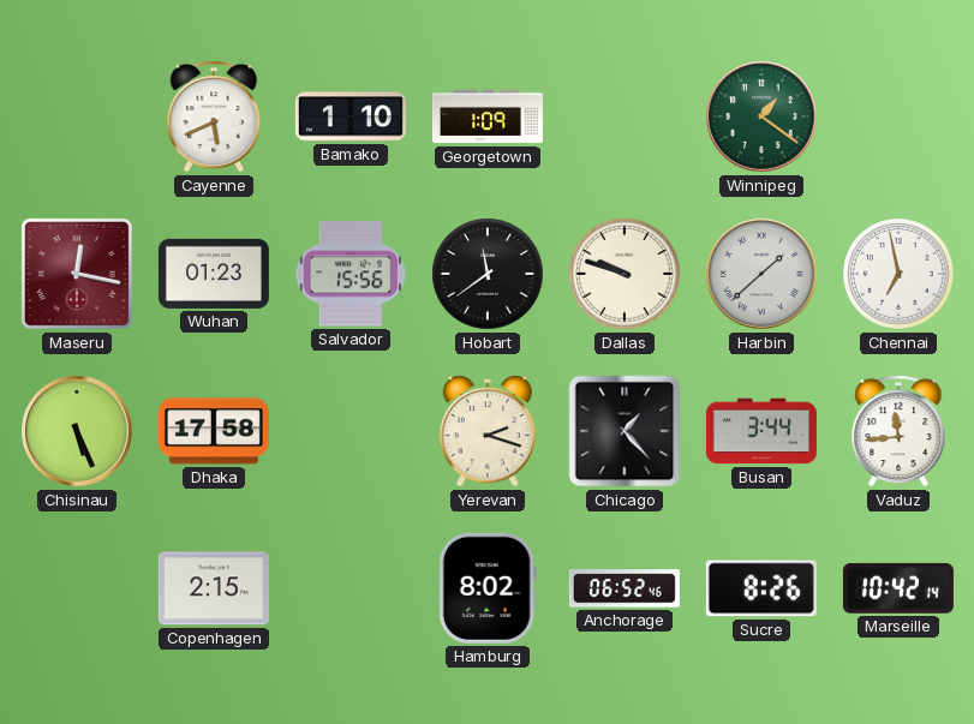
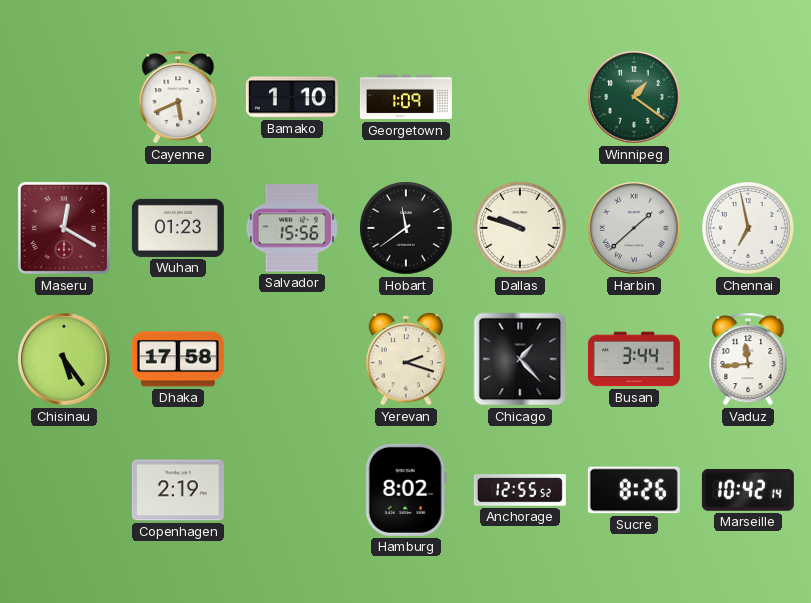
Maseru: 12:17 -> 12:20
Chisinau: 5:26 -> 5:24
Copenhagen: 2:15 -> 2:19
Anchorage: 06:52 -> 12:55
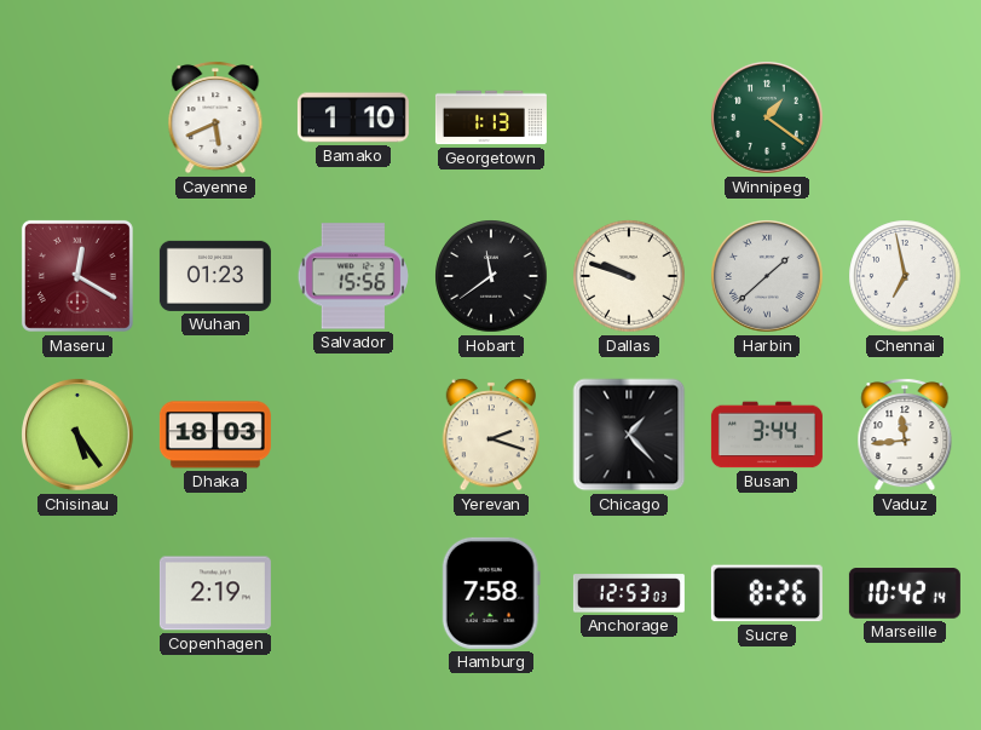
Georgetown: 1:09 -> 1:13
Dhaka: 17:58 -> 18:03
Hamburg: 8:02 -> 7:58
Anchorage: 12:55 -> 12:53
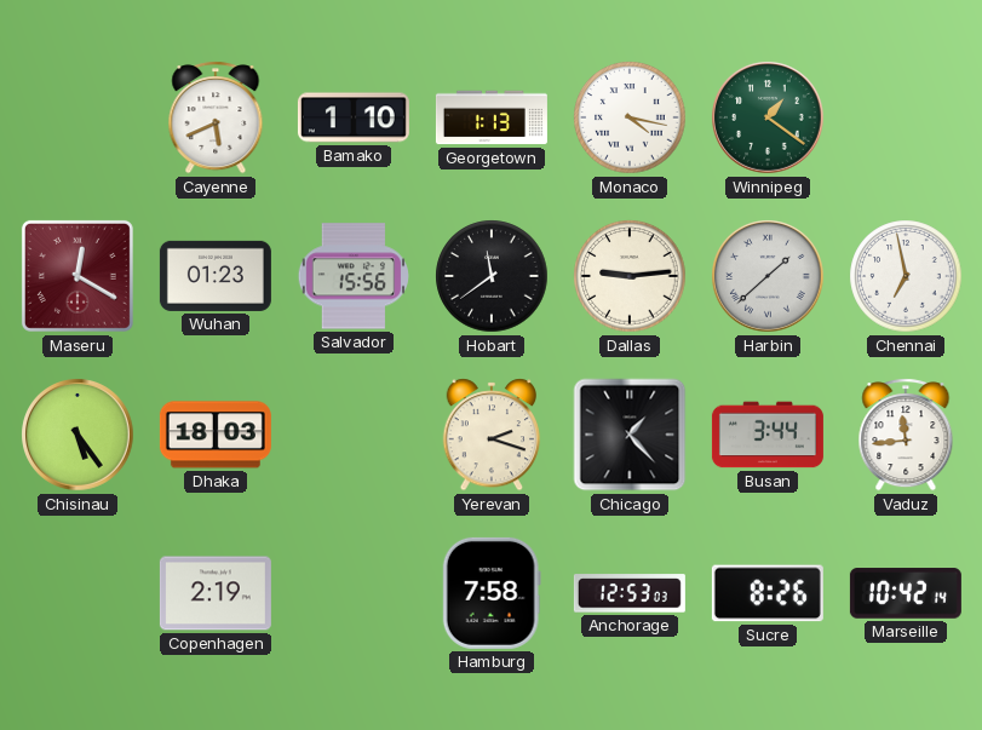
Monaco: none -> 4:17
Dallas: 9:48 -> 9:14
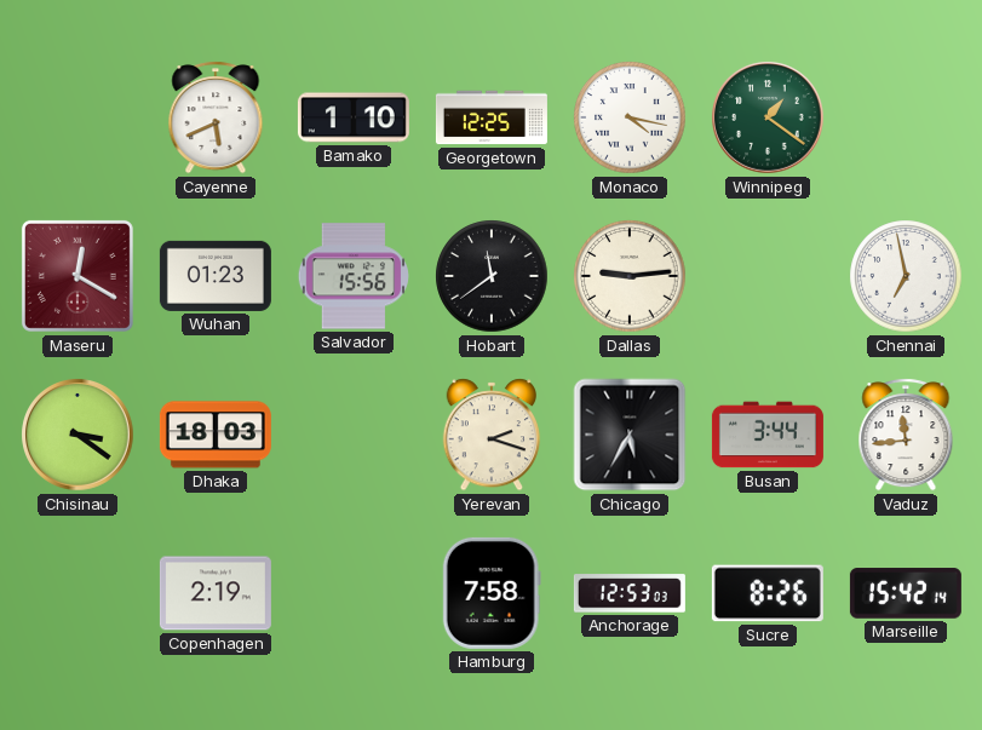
Georgetown: 1:13 -> 12:25
Harbin: 1:38 -> none
Chisinau: 5:24 -> 3:21
Chicago: 1:23 -> 5:35
Marseille: 10:42 -> 15:42
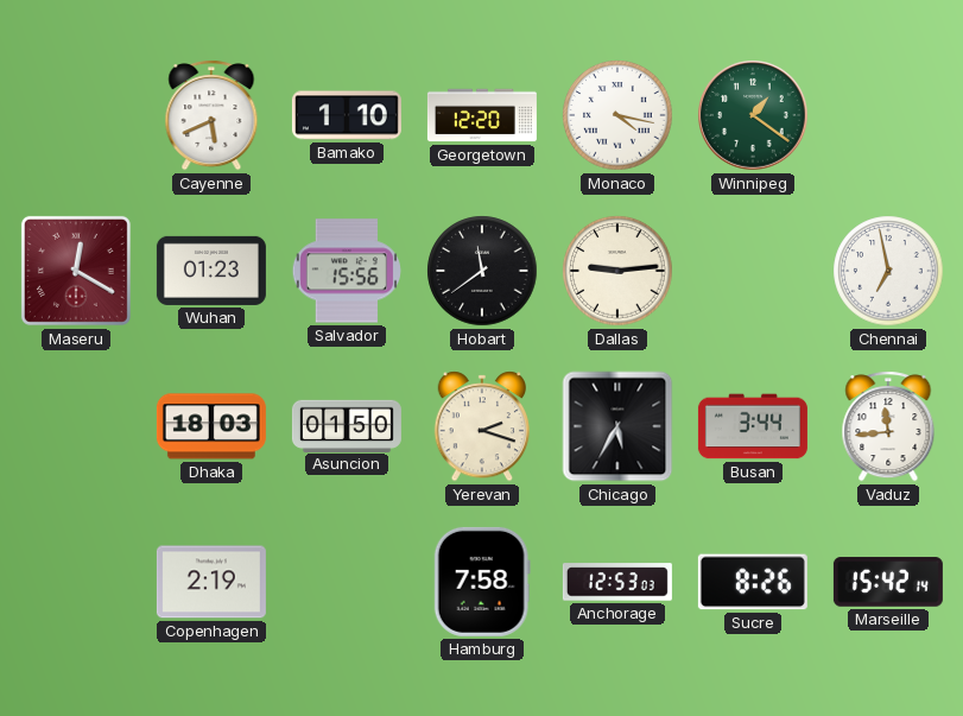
Georgetown: 12:25 -> 12:20
Chisinau: 3:21 -> none
Asuncion: none -> 01:50
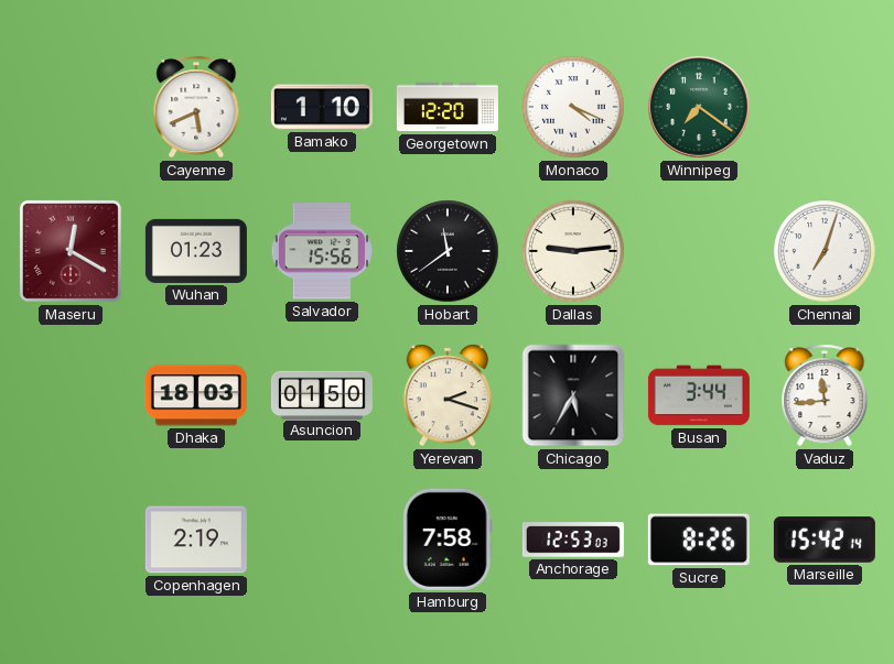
Monaco: 4:17 -> 4:19
Winnipeg: 1:21 -> 7:21
Chennai: 6:58 -> 7:03
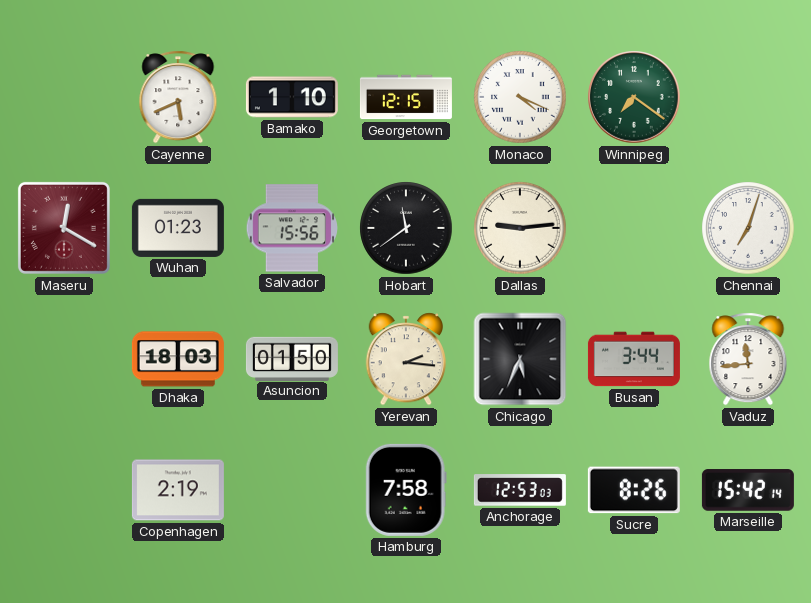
Georgetown: 12:20 -> 12:15
Yerevan: 2:18 -> 2:16
Chicago: 5:35 -> 5:34
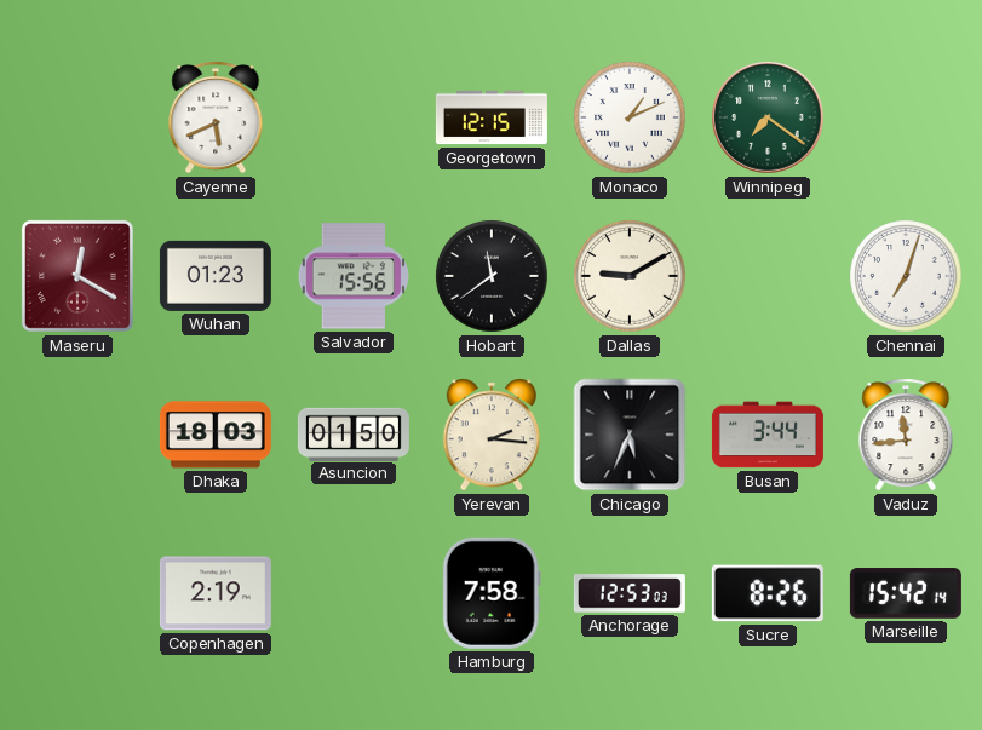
Bamako: 1:10 -> none
Monaco: 4:19 -> 1:11
Dallas: 9:14 -> 9:10
